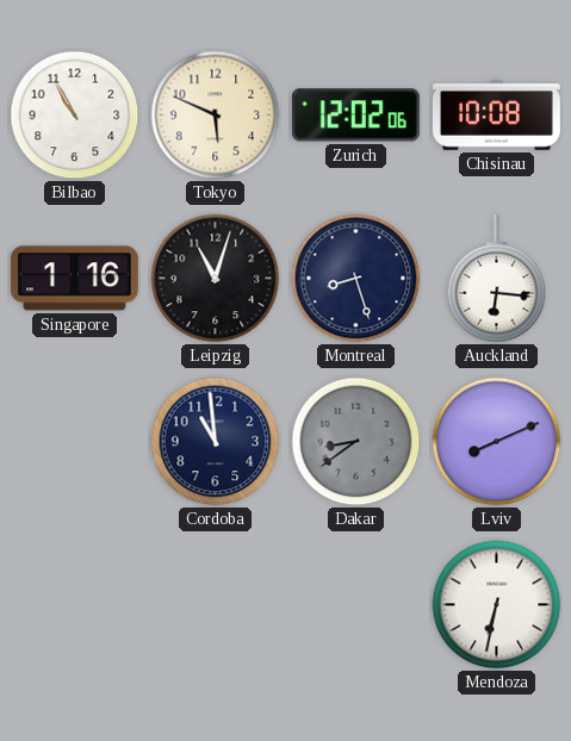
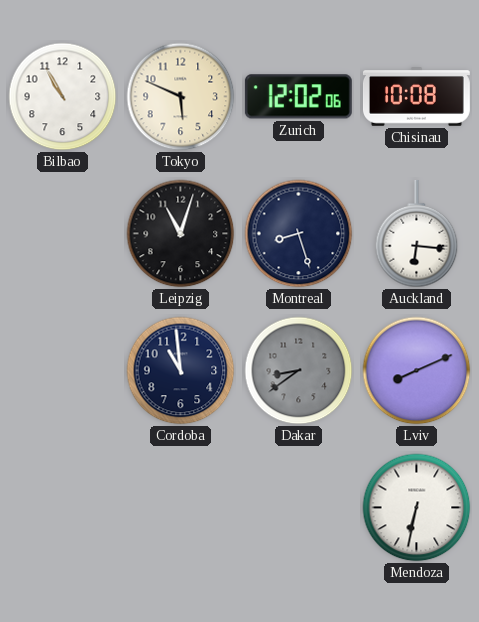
Singapore: 1:16 -> none
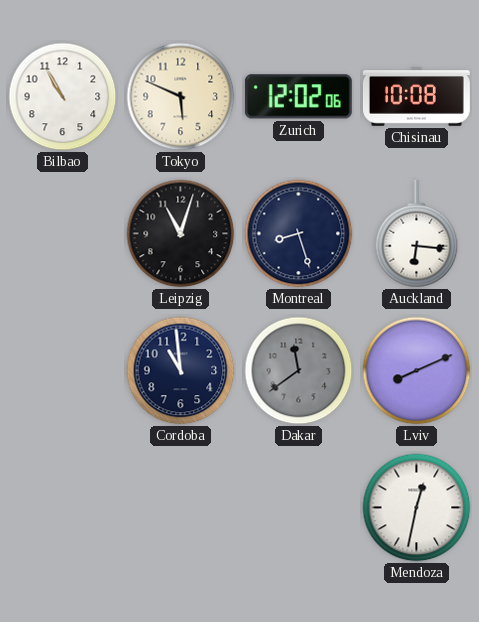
Dakar: 8:39 -> 11:39
Mendoza: 6:32 -> 12:32
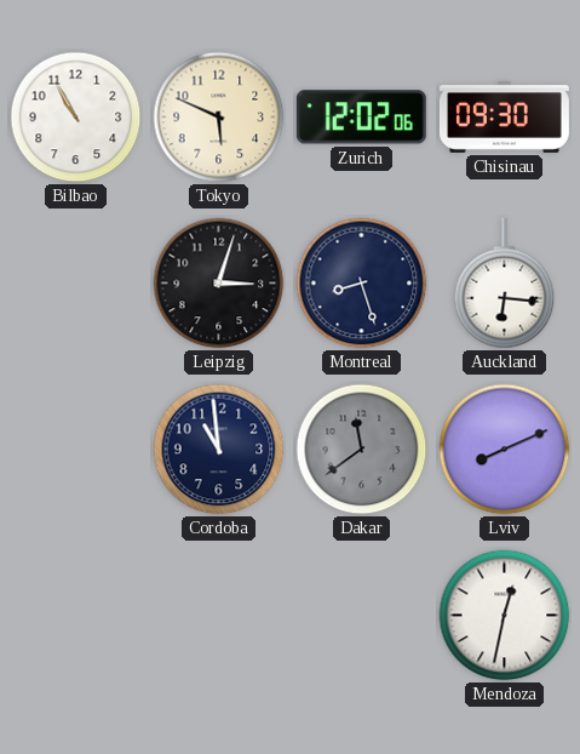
Chisinau: 10:08 -> 09:30
Leipzig: 11:03 -> 3:03
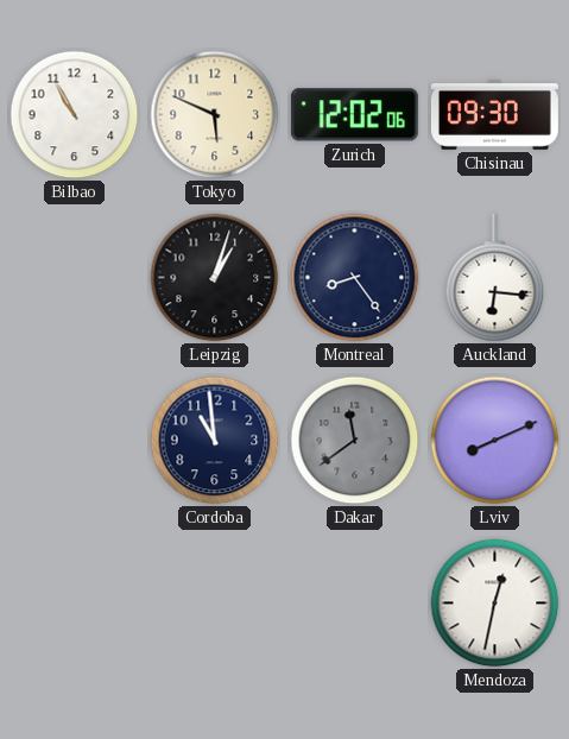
Leipzig: 3:03 -> 1:03
Montreal: 8:27 -> 8:24
